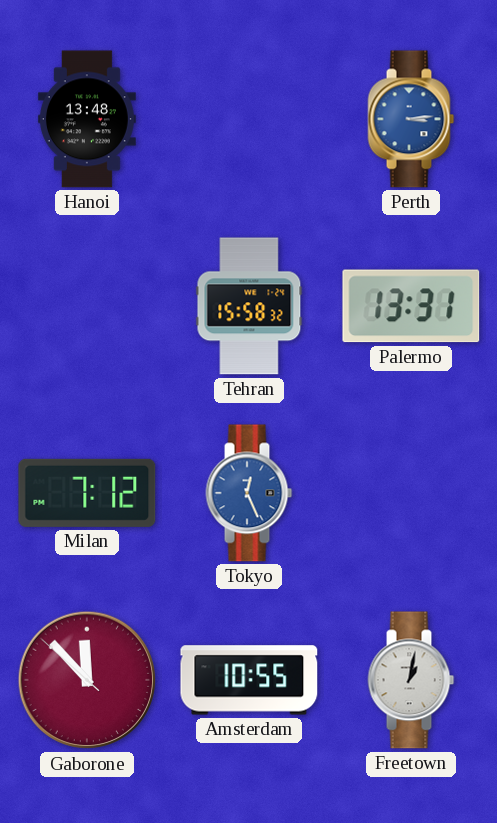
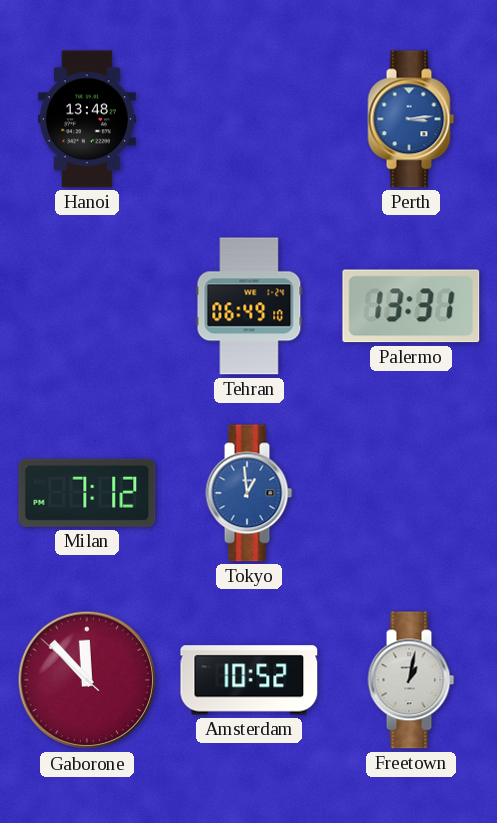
Tehran: 15:58 -> 06:49
Tokyo: 12:26 -> 12:59
Amsterdam: 10:55 -> 10:52
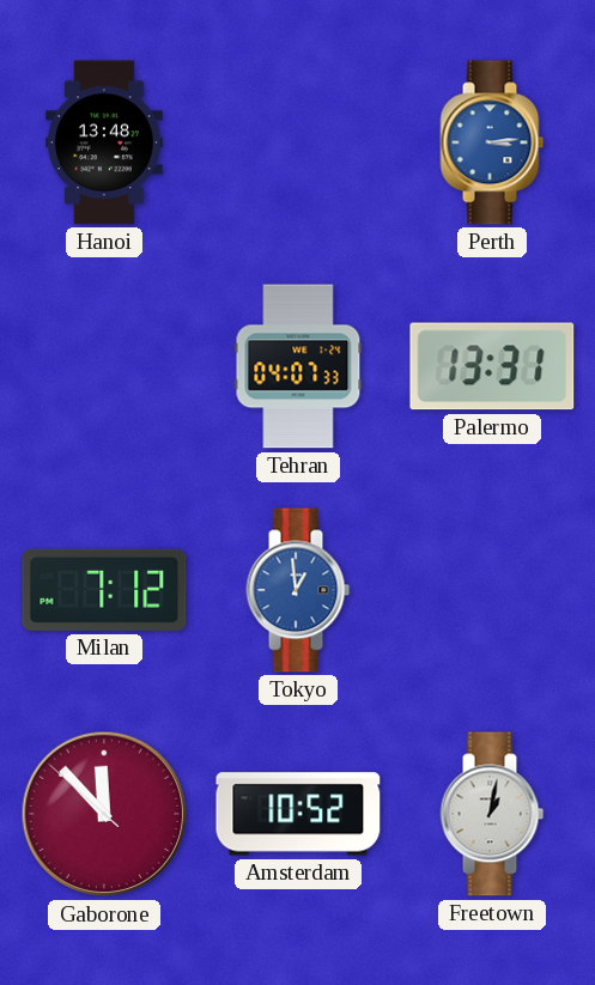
Tehran: 06:49 -> 04:07
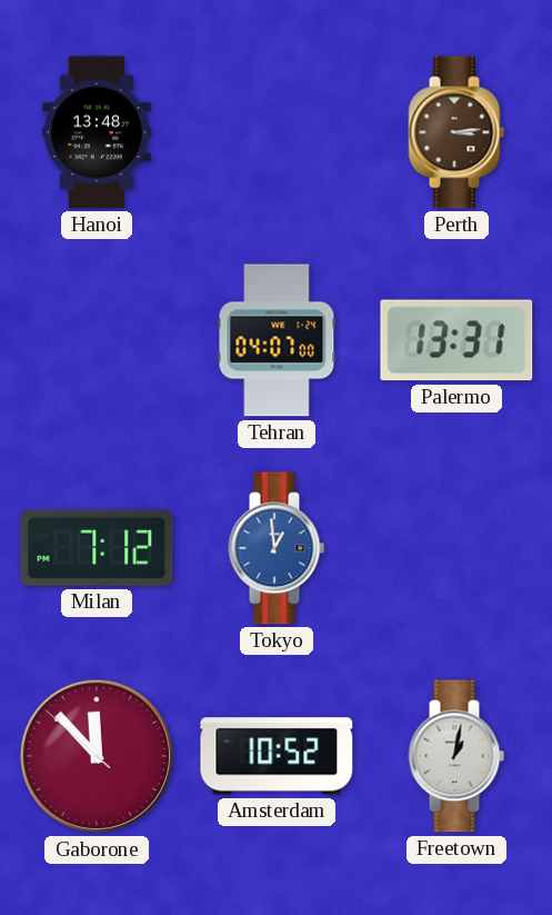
Perth dial: blue -> brown
Tehran: 04:07:33 -> 04:07:00
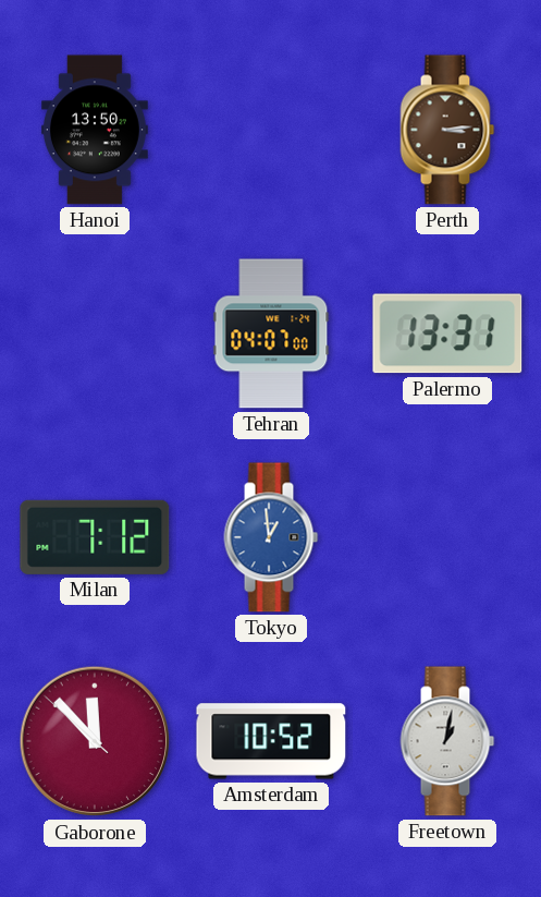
Hanoi: 13:48 -> 13:50
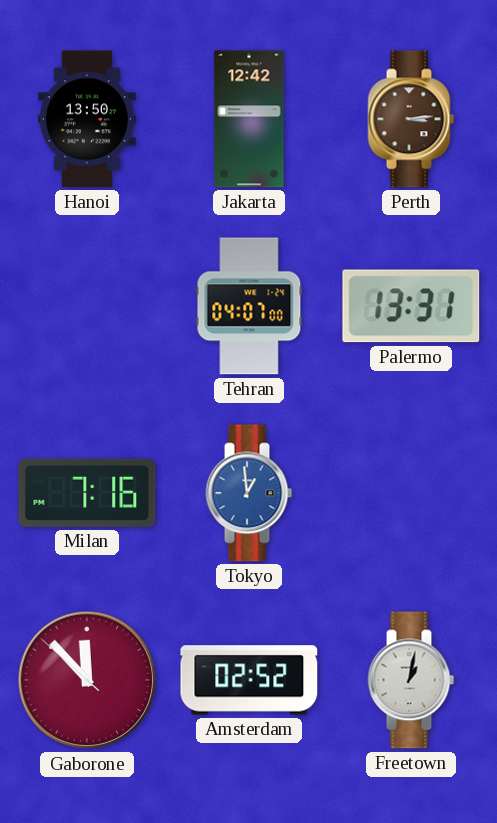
Jakarta: none -> 12:42
Milan: 7:12 -> 7:16
Amsterdam: 10:52 -> 02:52
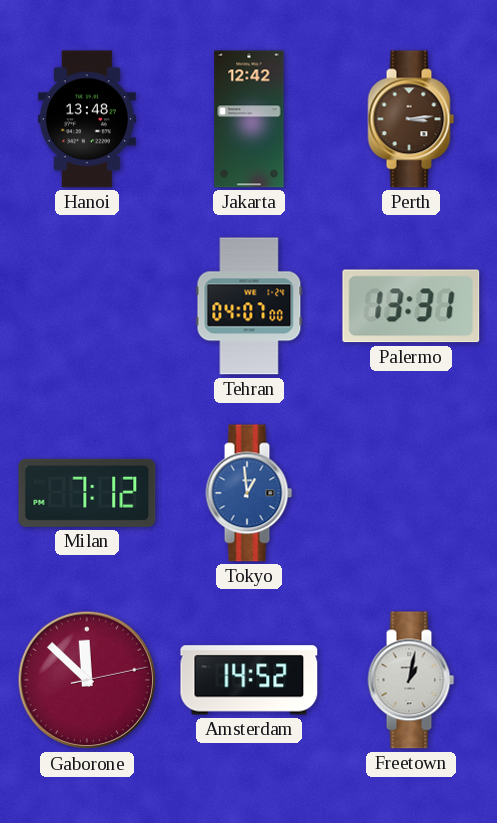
Hanoi: 13:50 -> 13:48
Milan: 7:16 -> 7:12
Gaborone: 11:52:52 -> 11:52:13
Amsterdam: 02:52 -> 14:52
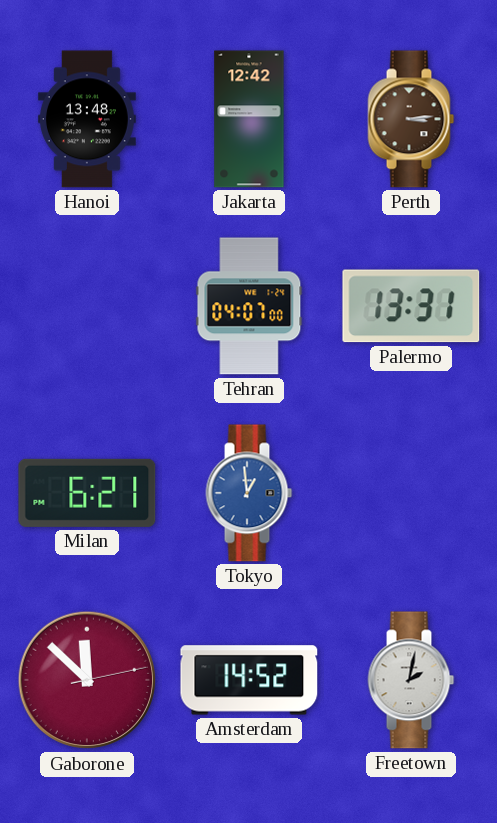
Milan: 7:12 -> 6:21
Freetown: 1:02 -> 2:02
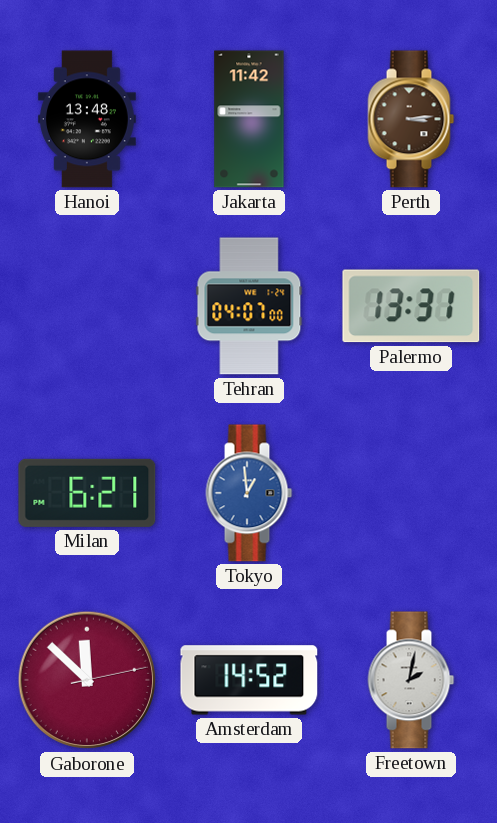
Jakarta: 12:42 -> 11:42
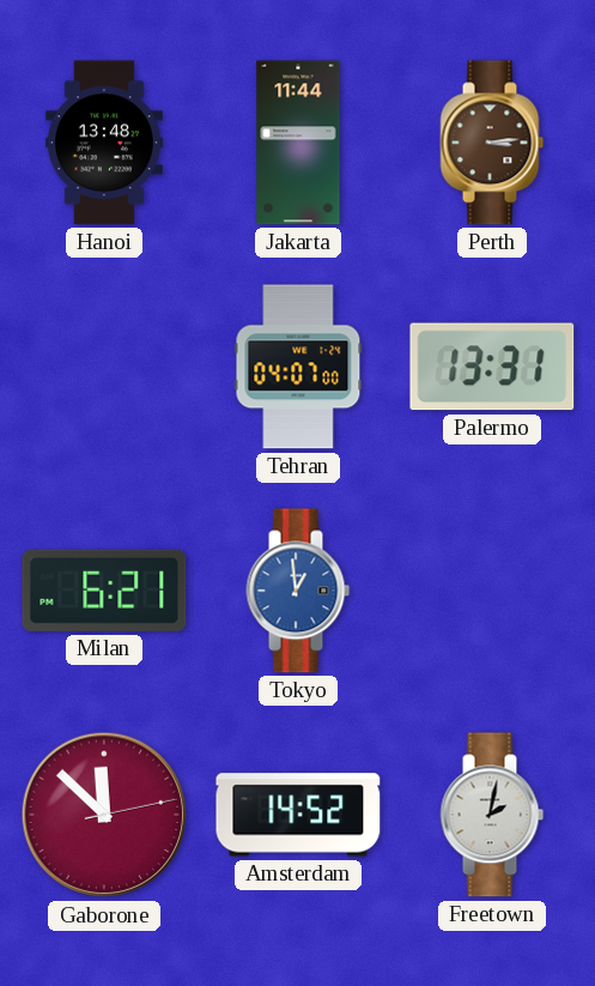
Jakarta: 11:42 -> 11:44
